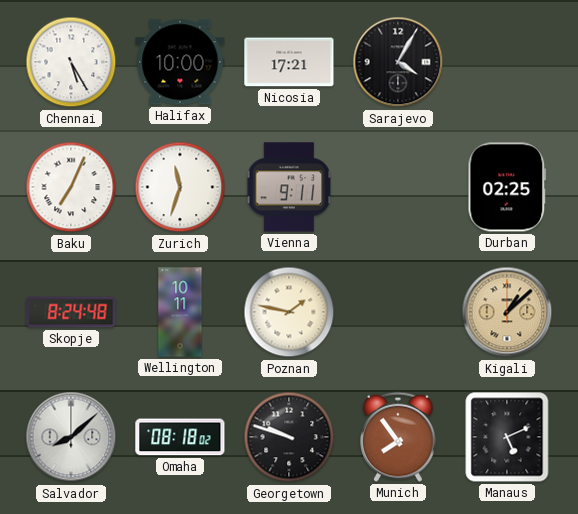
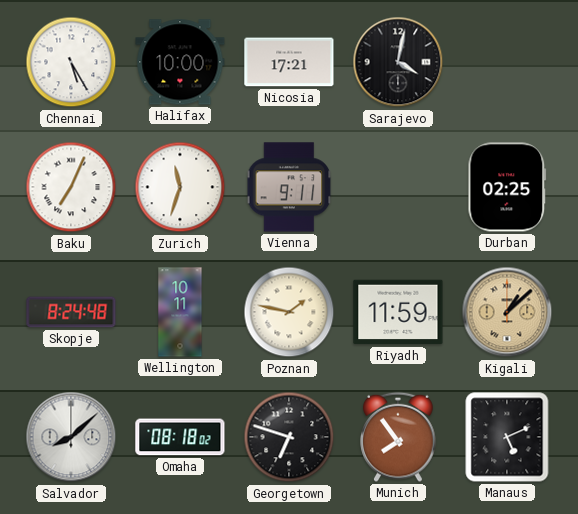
Sarajevo: 4:05 -> 4:02
Riyadh: none -> 11:59
Georgetown: 9:48 -> 6:48
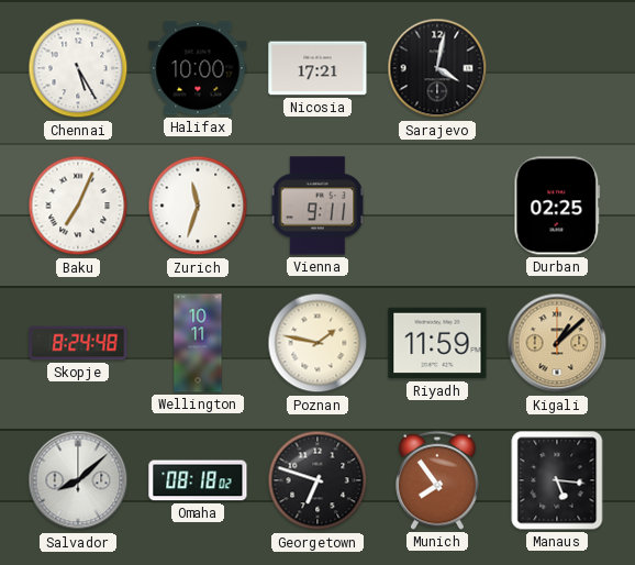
Manaus: 5:11 -> 5:16
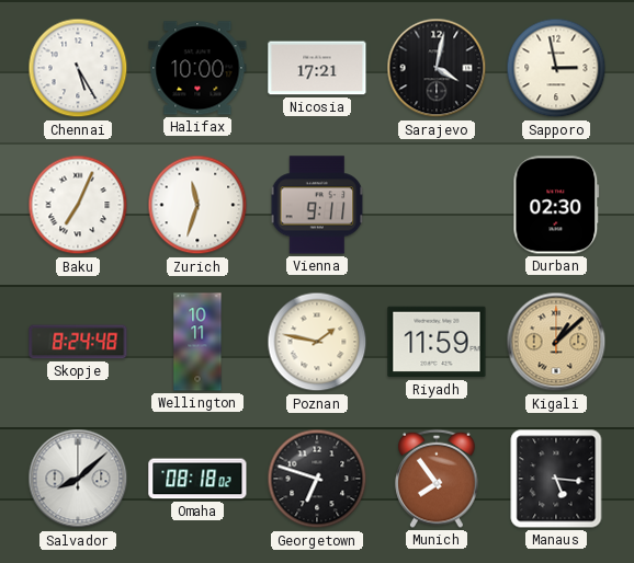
Sapporo: none -> 2:58
Durban: 02:25 -> 02:30
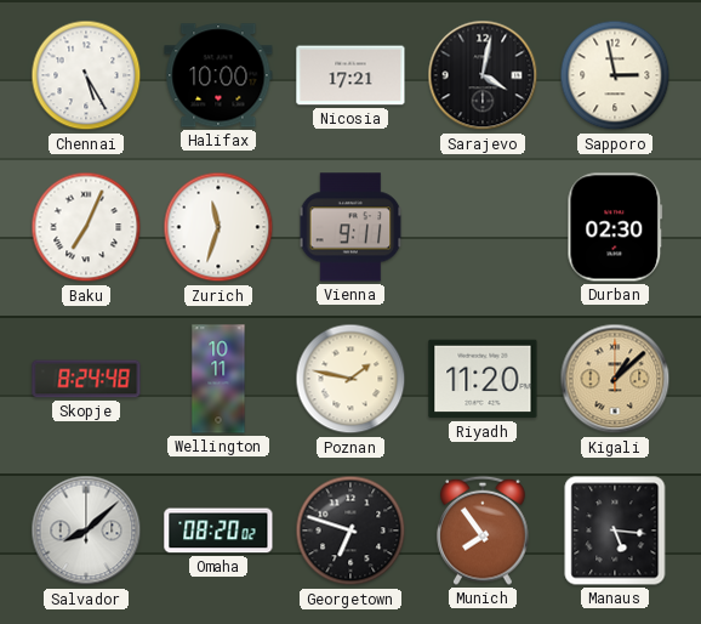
Riyadh: 11:59 -> 11:20
Omaha: 08:18 -> 08:20
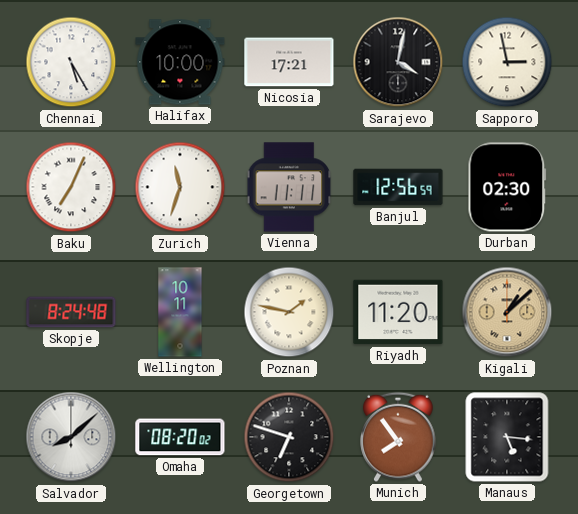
Vienna: 9:11 -> 11:11
Banjul: none -> 12:56
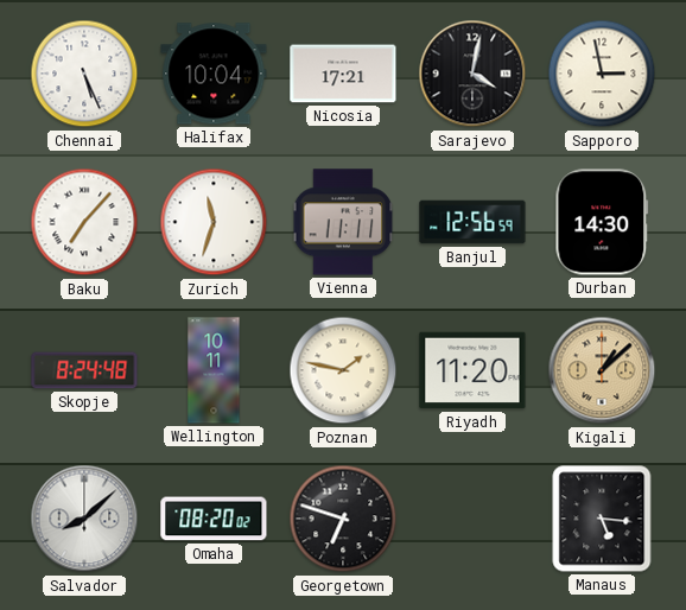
Chennai: 5:25 -> 5:26
Halifax: 10:00 -> 10:04
Baku: 7:04 -> 7:07
Durban: 02:30 -> 14:30
Munich: 7:54 -> none
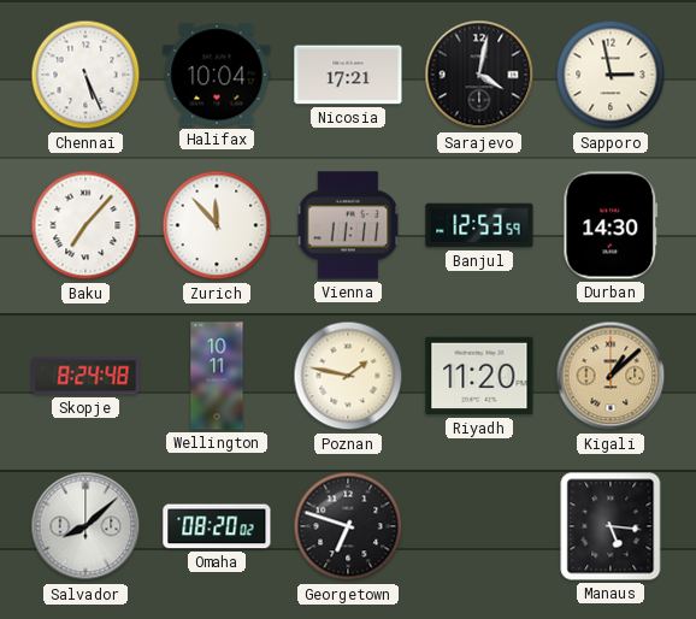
Zurich: 11:33 -> 11:53
Banjul: 12:56 -> 12:53
